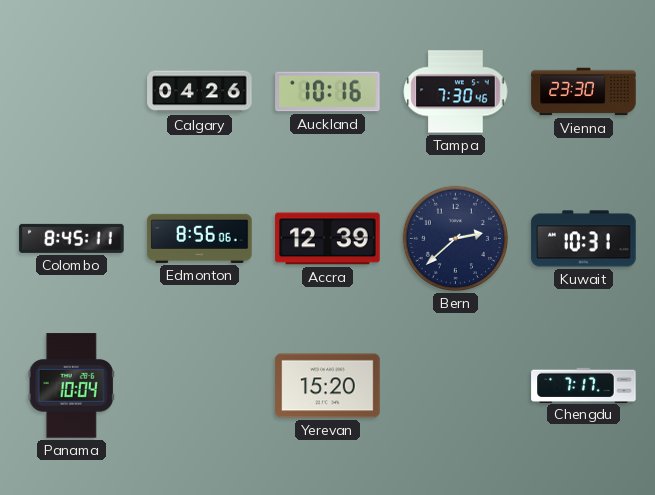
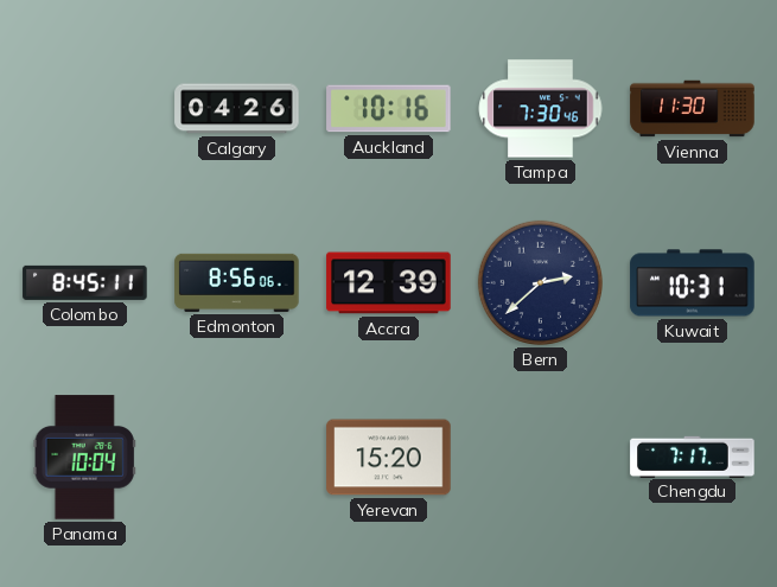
Vienna: 23:30 -> 11:30
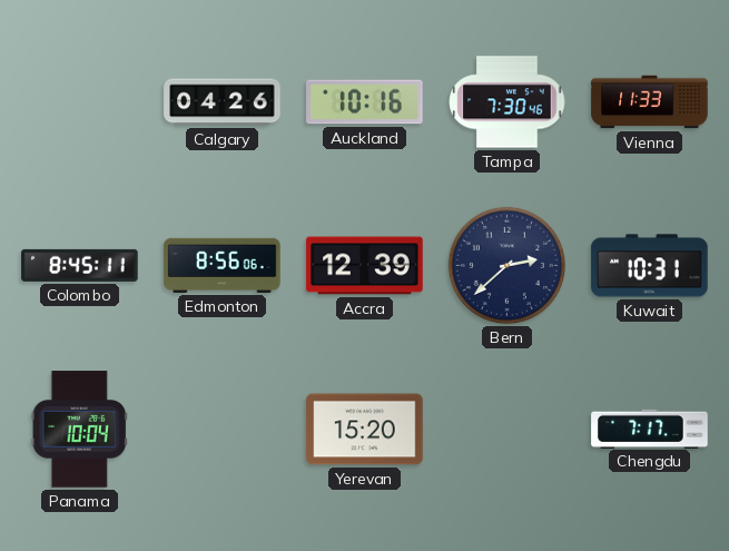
Vienna: 11:30 -> 11:33
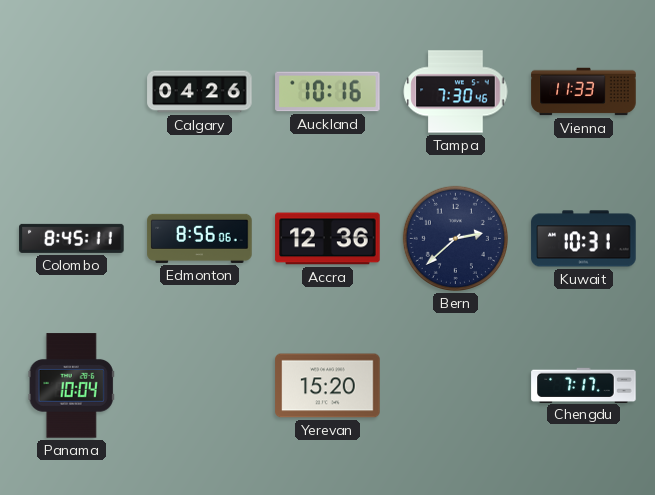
Accra: 12:39 -> 12:36
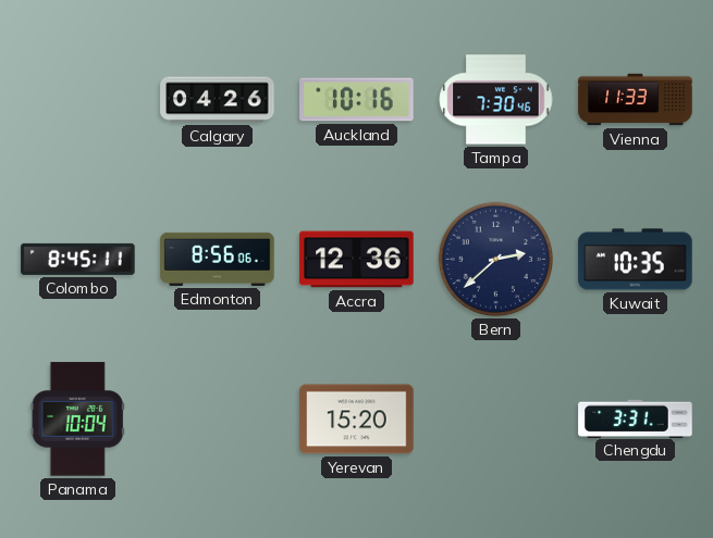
Kuwait: 10:31 -> 10:35
Chengdu: 7:17 -> 3:31
